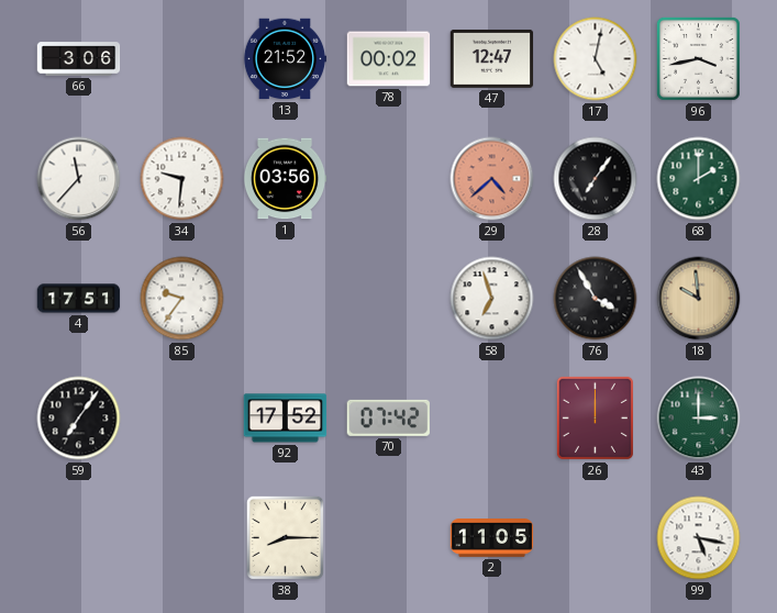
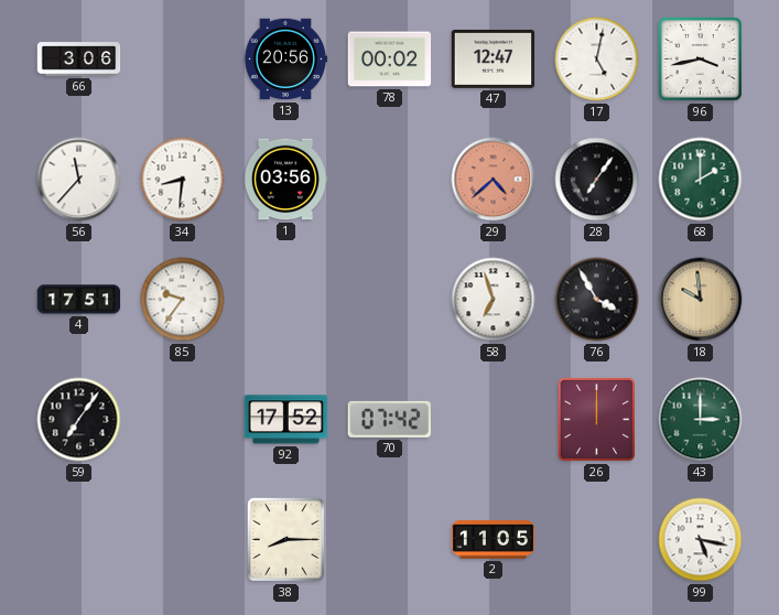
13: 21:52 -> 20:56
34: 9:31 -> 8:31
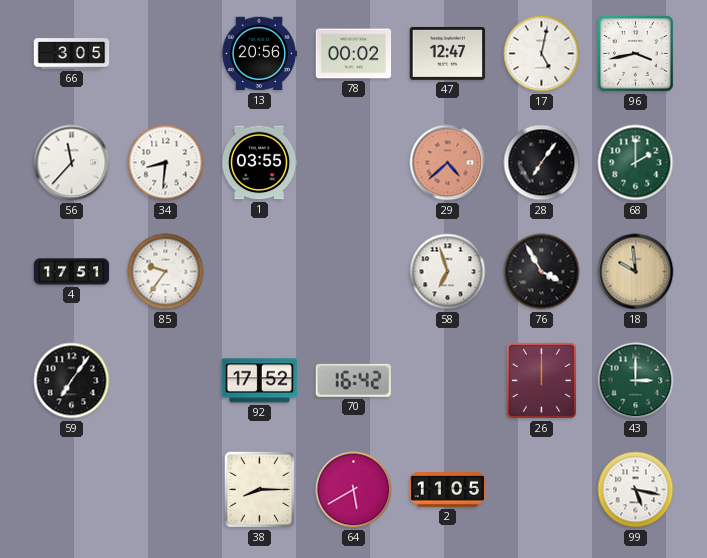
66: 3:06 -> 3:05
1: 03:56 -> 03:55
70: 07:42 -> 16:42
64: none -> 5:40
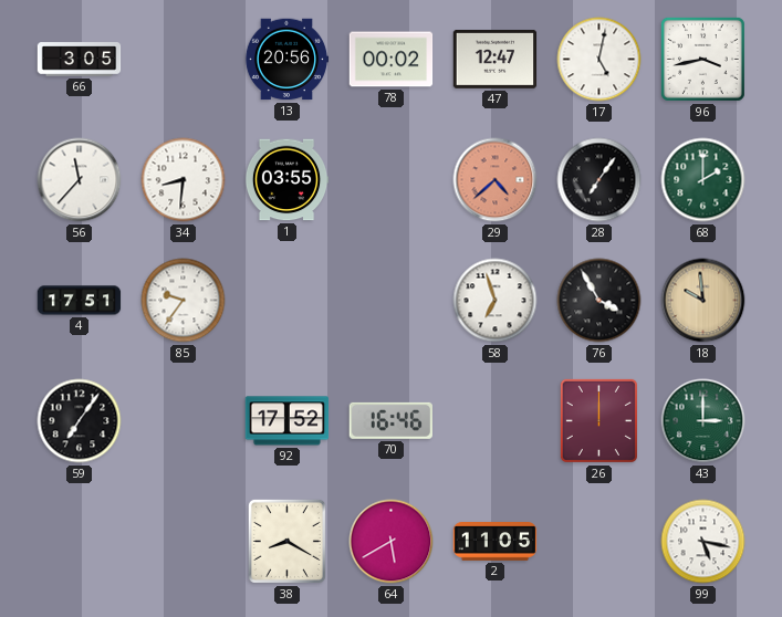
70: 16:42 -> 16:46
38: 8:15 -> 8:20
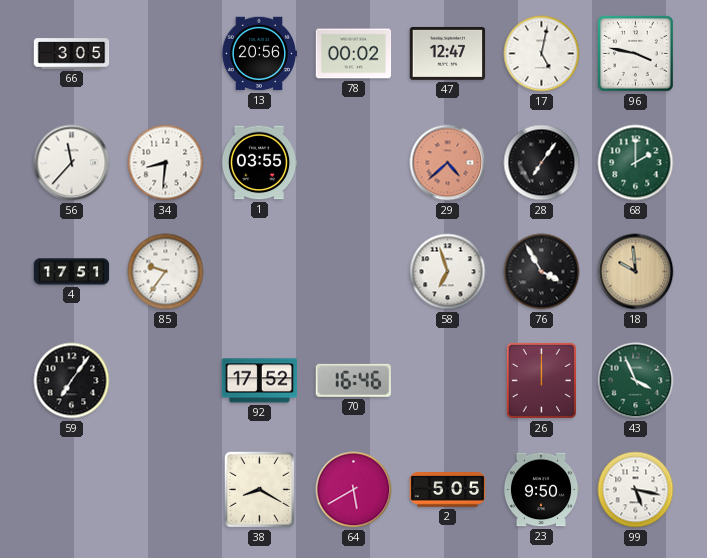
96: 3:43 -> 3:47
43: 3:00 -> 3:56
2: 11:05 -> 5:05
23: none -> 9:50
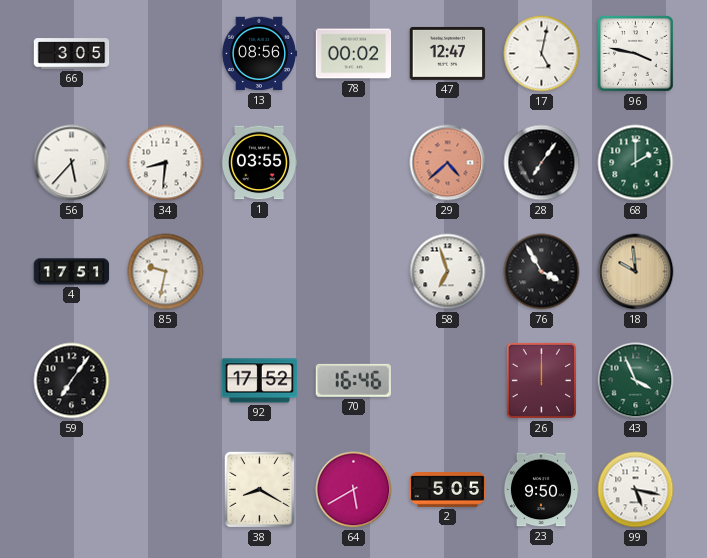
13: 20:56 -> 08:56
56: 11:37 -> 5:37
85: 9:36 -> 9:32
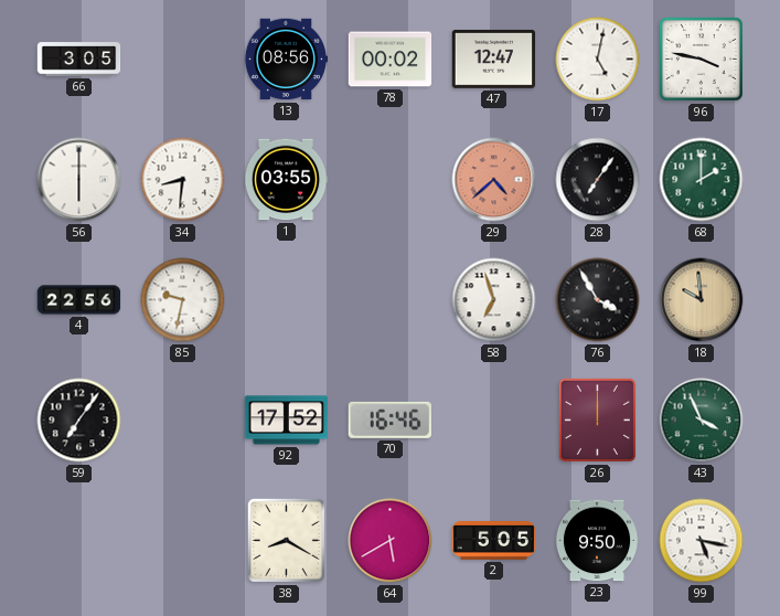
56: 5:37 -> 6:00
4: 17:51 -> 22:56
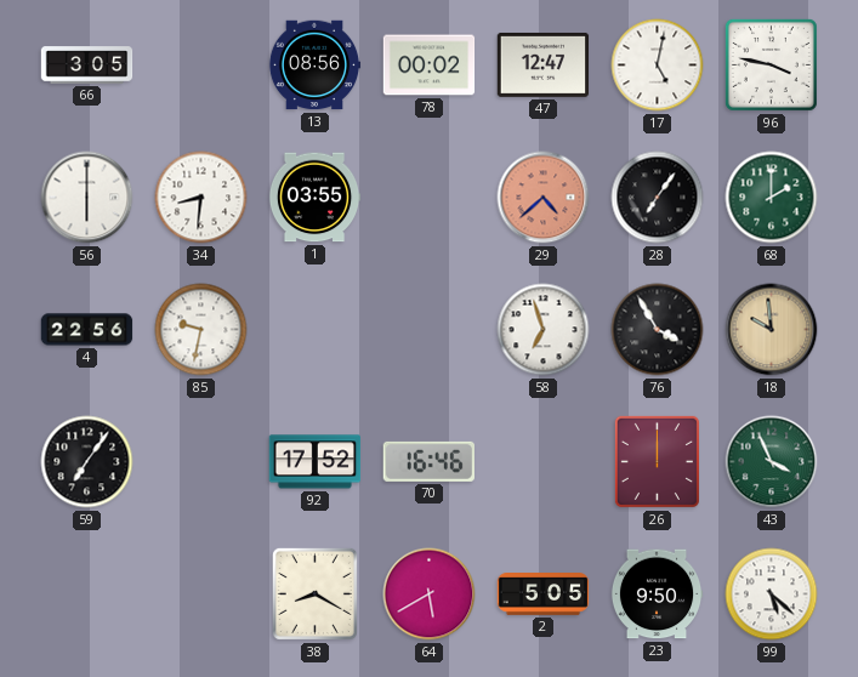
99: 5:17 -> 5:22
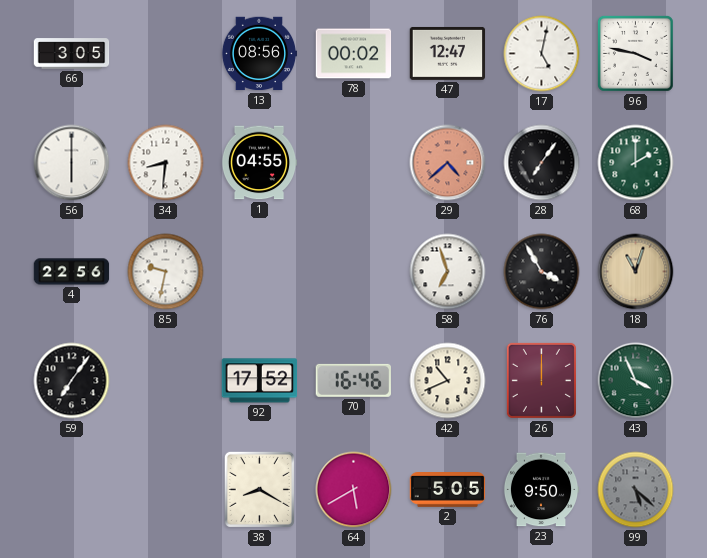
1: 03:55 -> 04:55
18: 9:59 -> 11:03
42: none -> 10:41
99 dial: white -> grey
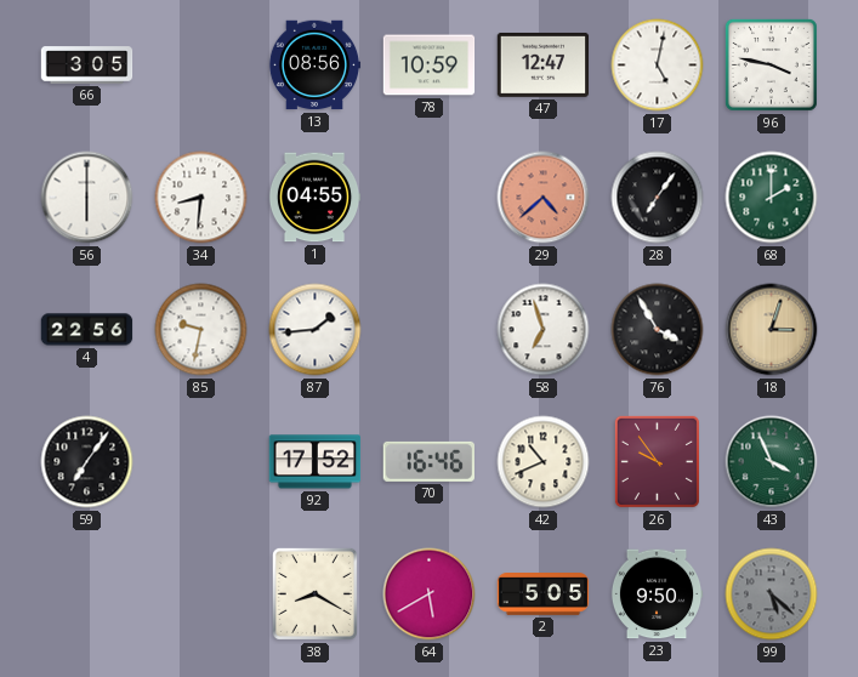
78: 00:02 -> 10:59
87: none -> 1:44
18: 11:03 -> 3:03
26: 12:00 -> 9:54
